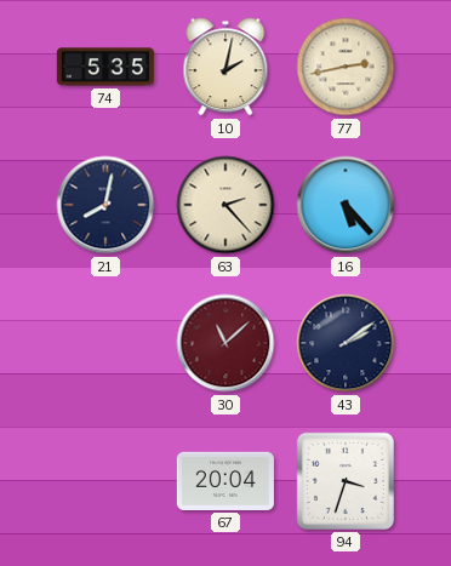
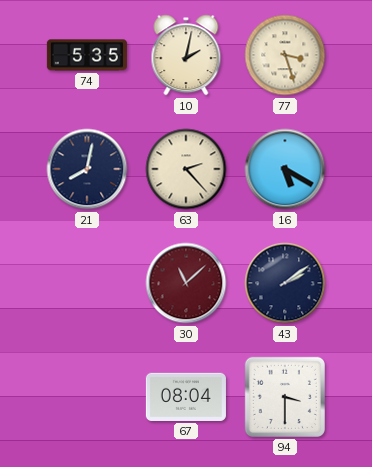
77: 2:43 -> 3:27
16: 5:23 -> 5:20
67: 20:04 -> 08:04
94: 3:33 -> 3:30
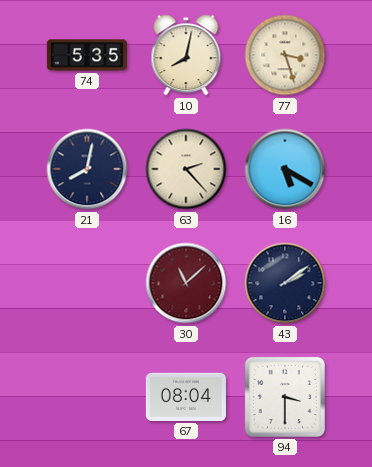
10: 2:02 -> 8:02
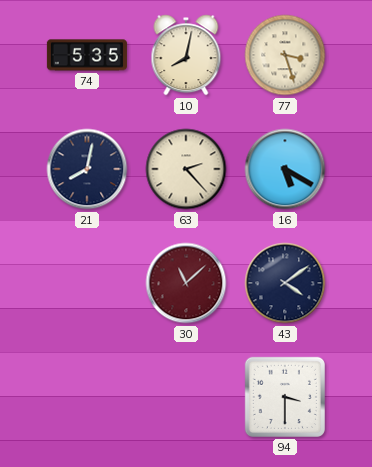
43: 2:09 -> 4:09
67: 08:04 -> none
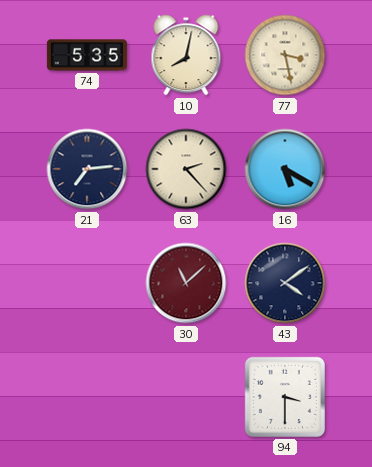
77: 3:27 -> 3:28
21: 8:02 -> 7:14
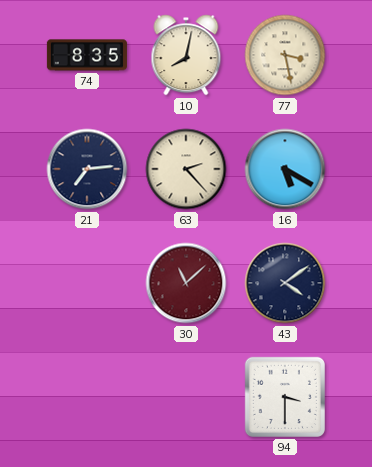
74: 5:35 -> 8:35
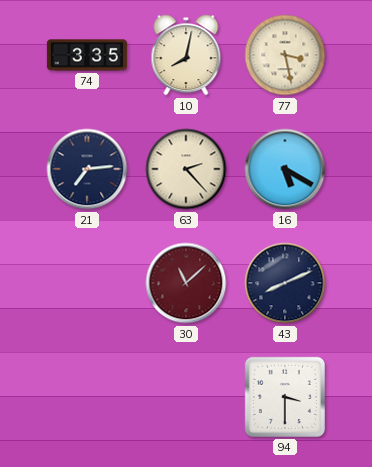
74: 8:35 -> 3:35
43: 4:09 -> 8:11
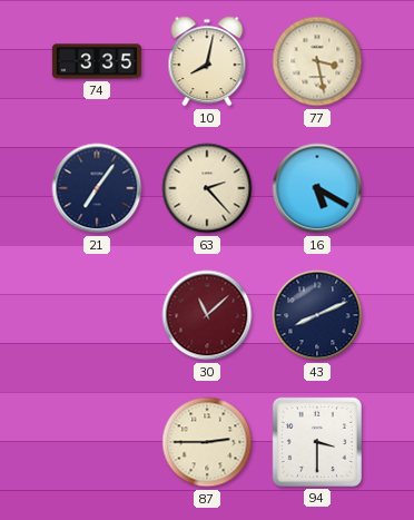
21: 7:14 -> 7:06
87: none -> 2:45
